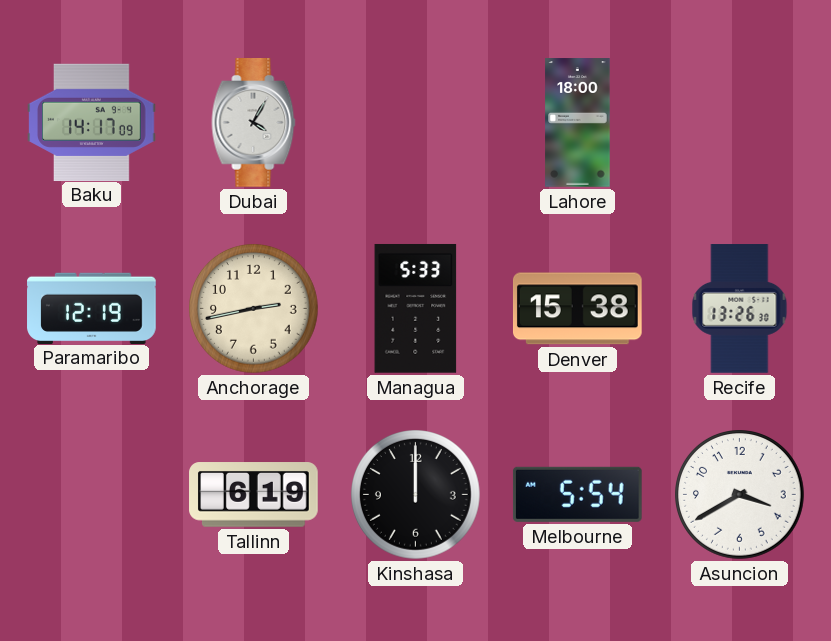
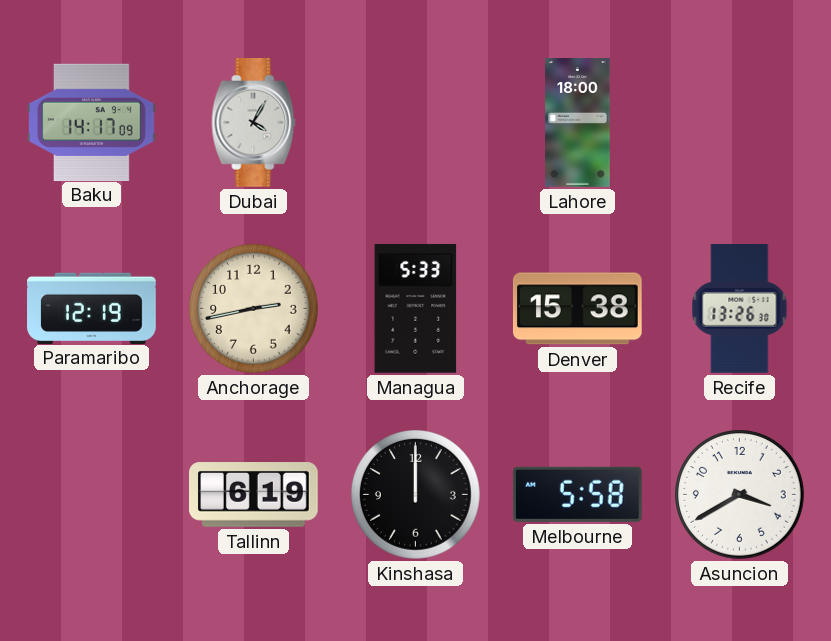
Melbourne: 5:54 -> 5:58
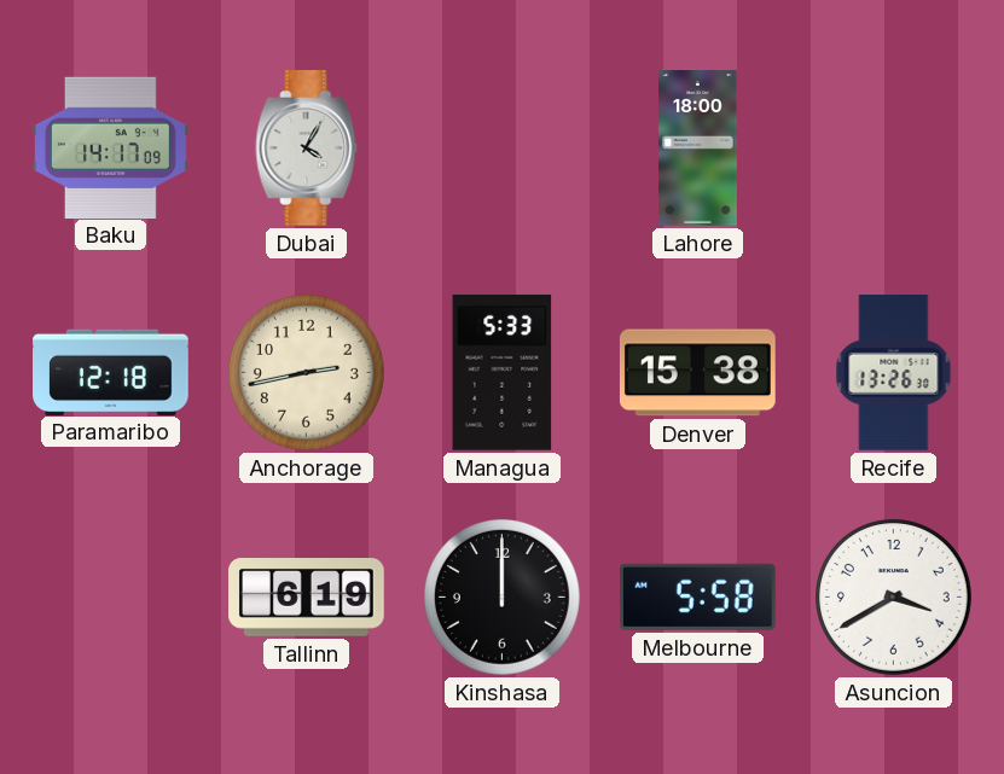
Paramaribo: 12:19 -> 12:18
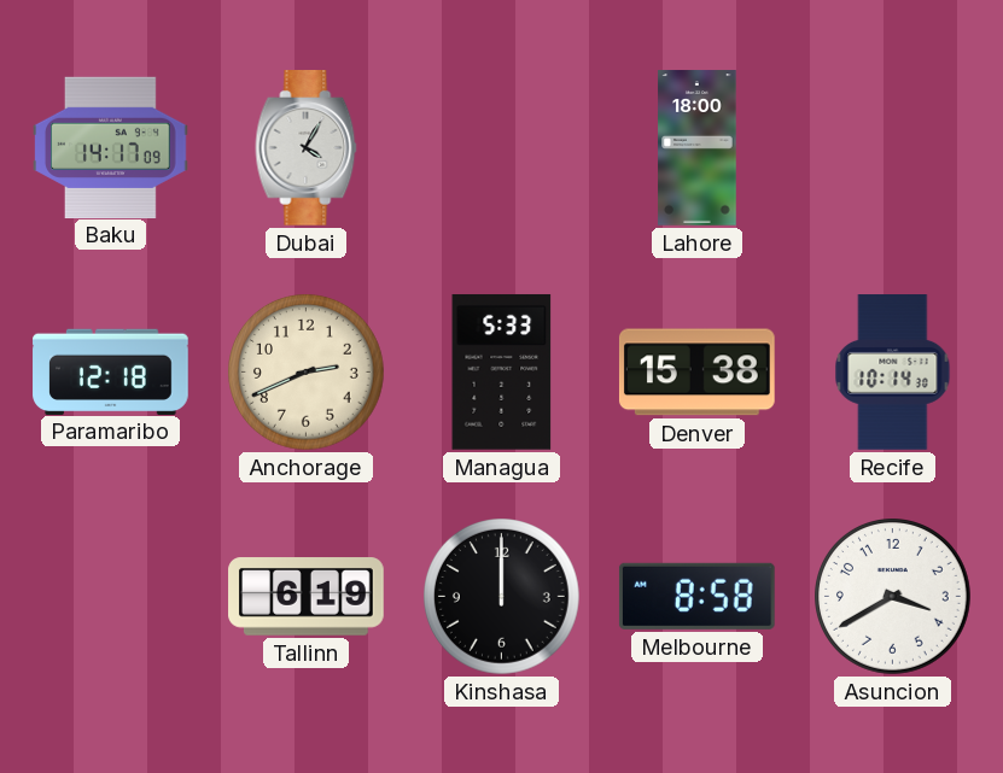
Anchorage: 2:43 -> 2:41
Recife: 13:26 -> 10:14
Melbourne: 5:58 -> 8:58
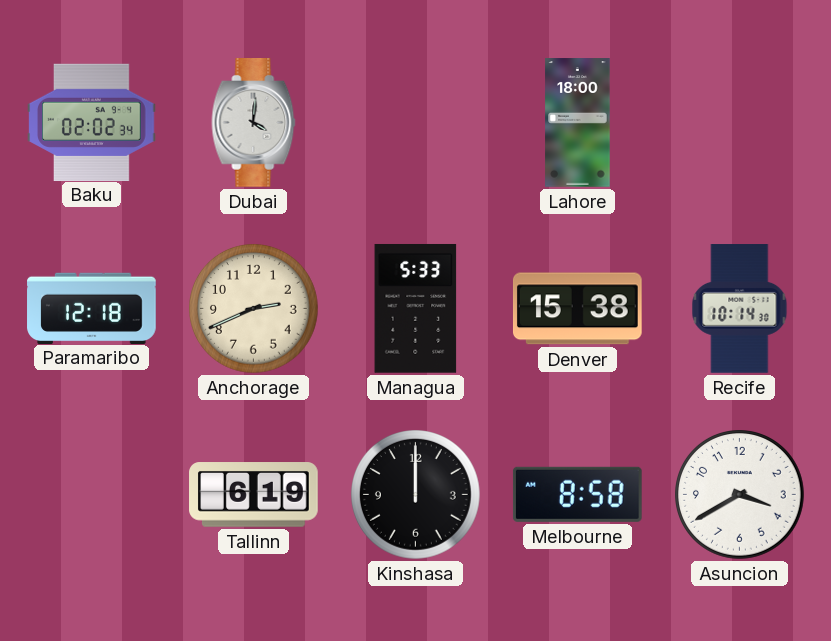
Baku: 14:17 -> 02:02
Dubai: 4:05 -> 4:01
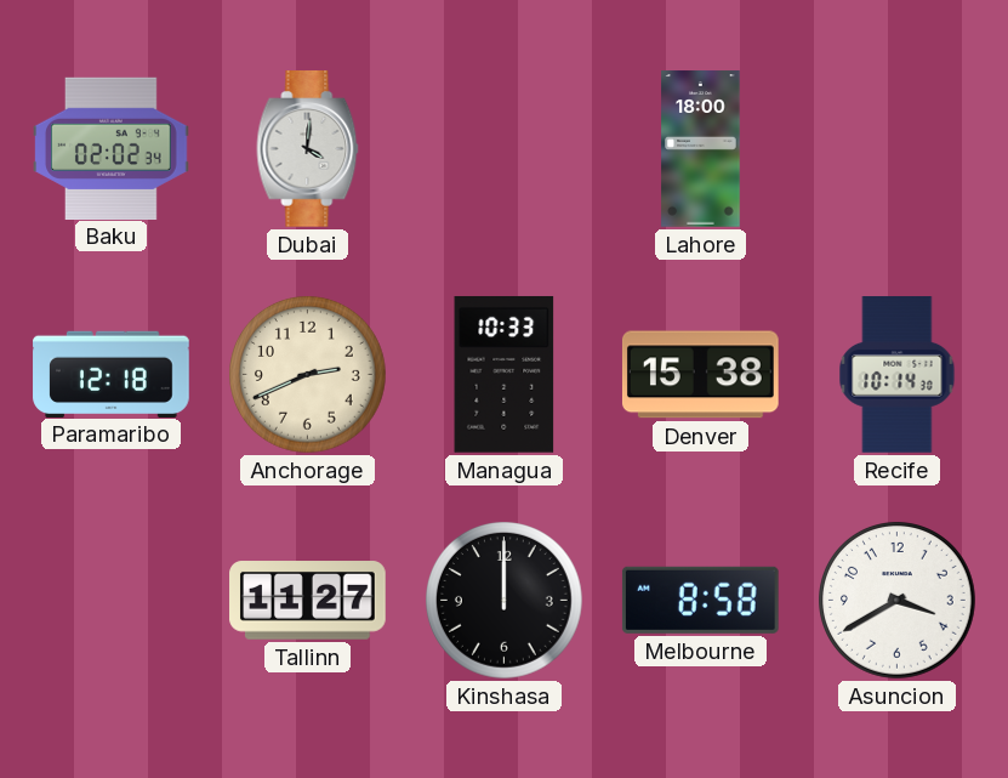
Managua: 5:33 -> 10:33
Tallinn: 6:19 -> 11:27
